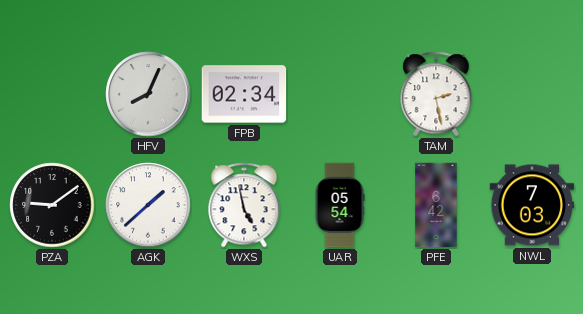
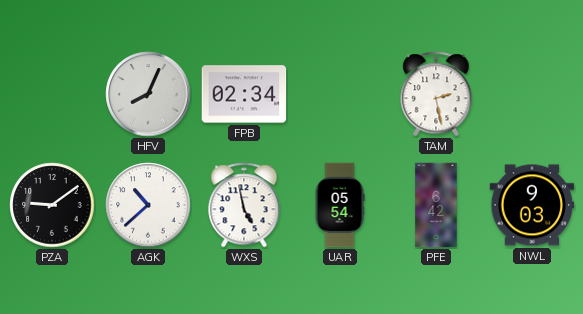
AGK: 1:38 -> 10:38
NWL: 7:03 -> 9:03
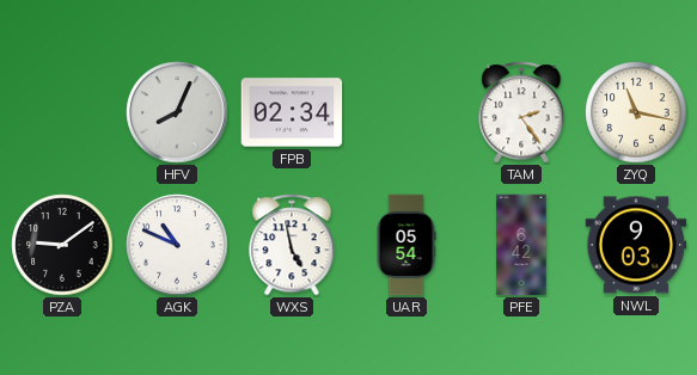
TAM: 2:28 -> 2:24
ZYQ: none -> 11:17
AGK: 10:38 -> 10:49
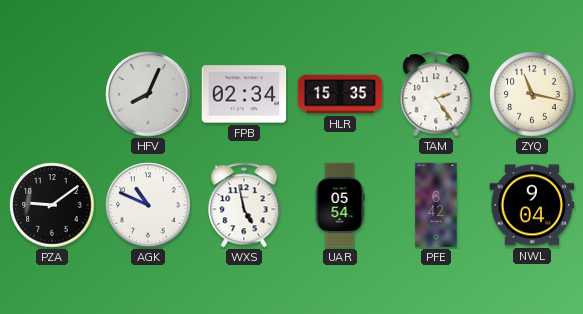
HLR: none -> 15:35
NWL: 9:03 -> 9:04
